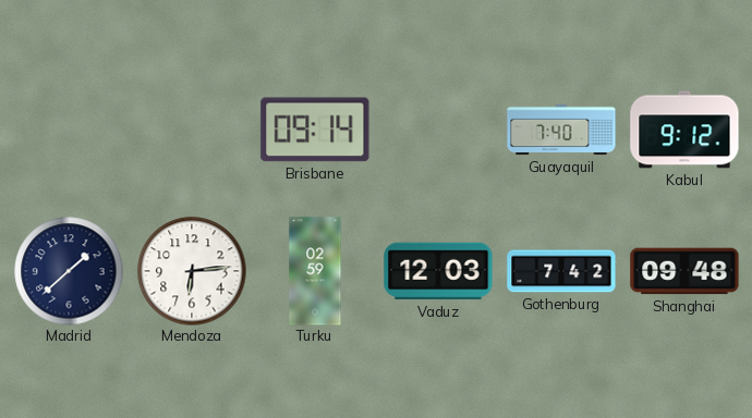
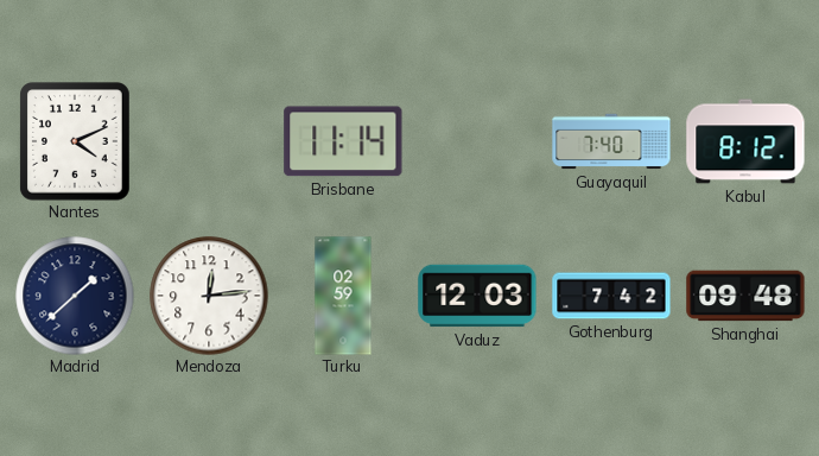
Nantes: none -> 4:11
Brisbane: 09:14 -> 11:14
Kabul: 9:12 -> 8:12
Mendoza: 6:14 -> 12:14
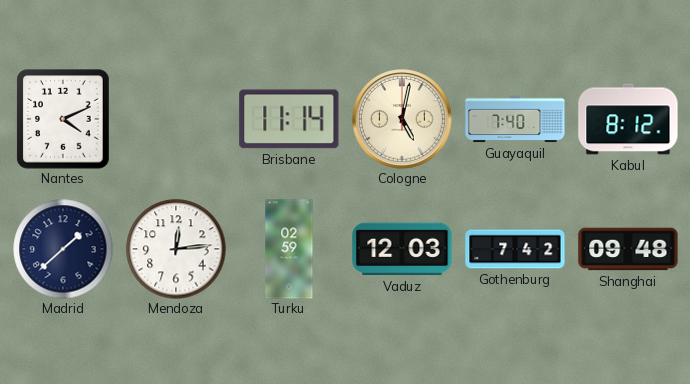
Cologne: none -> 5:02
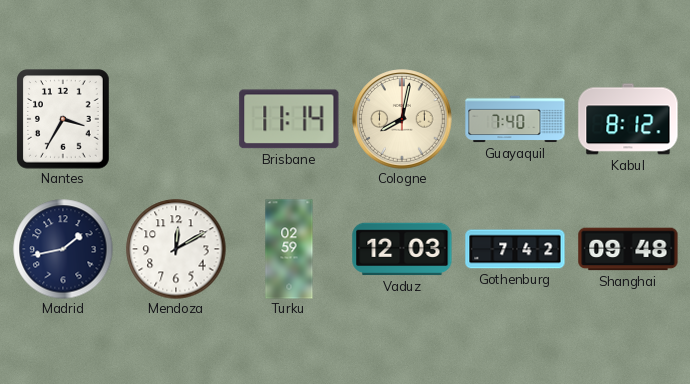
Nantes: 4:11 -> 3:35
Cologne: 5:02 -> 8:02
Madrid: 1:38 -> 1:43
Mendoza: 12:14 -> 12:10
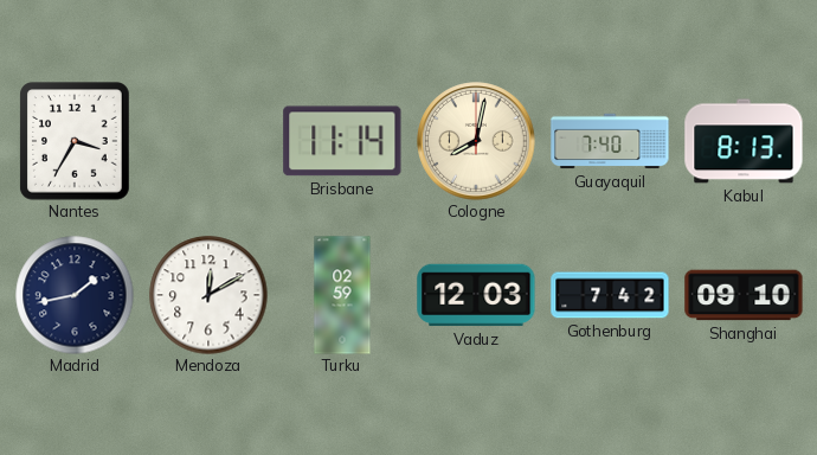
Kabul: 8:12 -> 8:13
Shanghai: 09:48 -> 09:10
